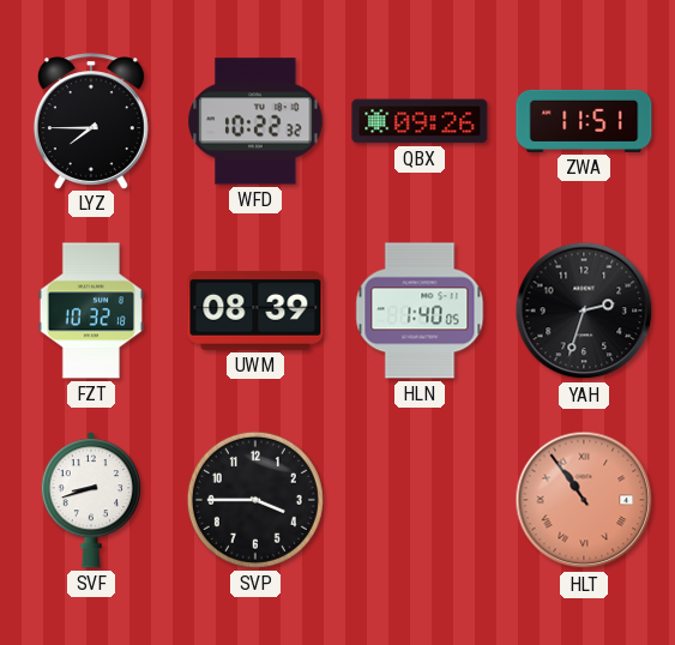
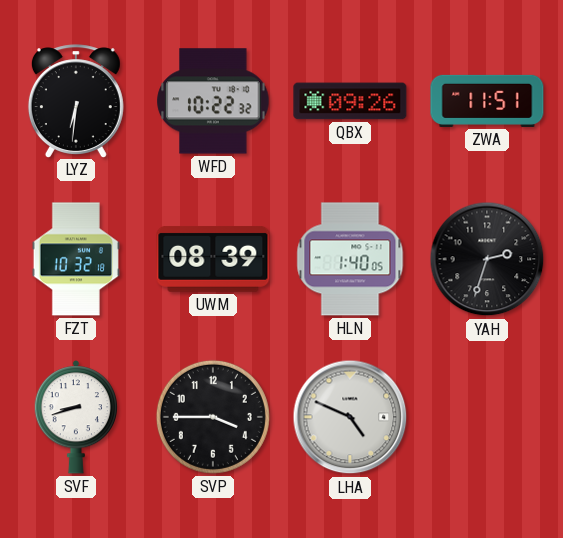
LYZ: 7:45 -> 6:31
LHA: none -> 4:49
HLT: 10:54 -> none
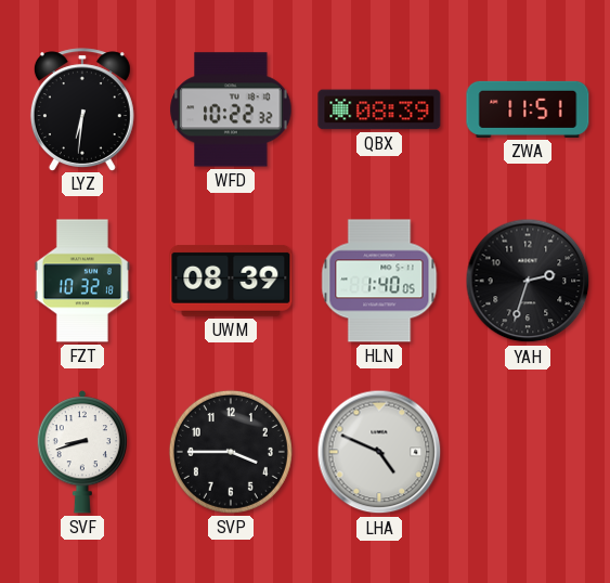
QBX: 09:26 -> 08:39
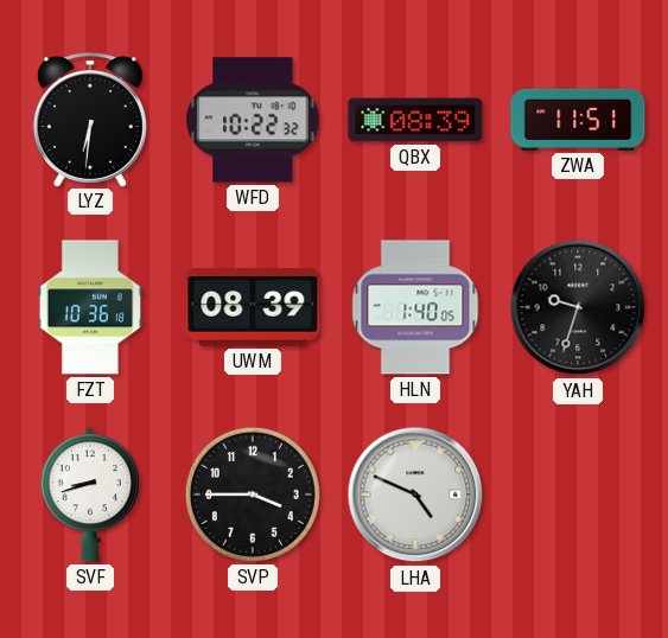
FZT: 10:32 -> 10:36
YAH: 2:33 -> 9:33
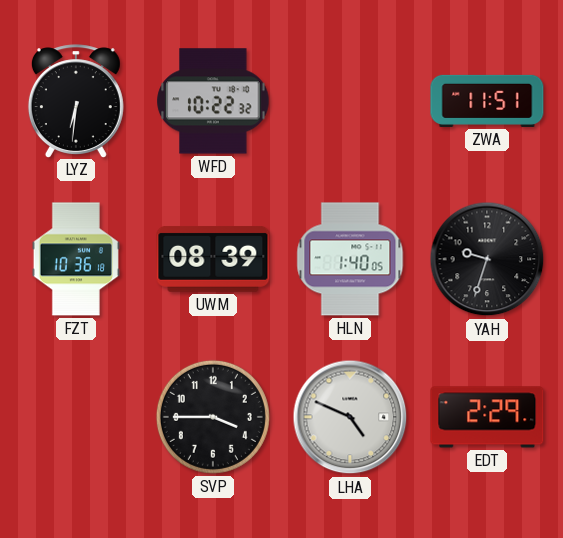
QBX: 08:39 -> none
SVF: 8:42 -> none
EDT: none -> 2:29
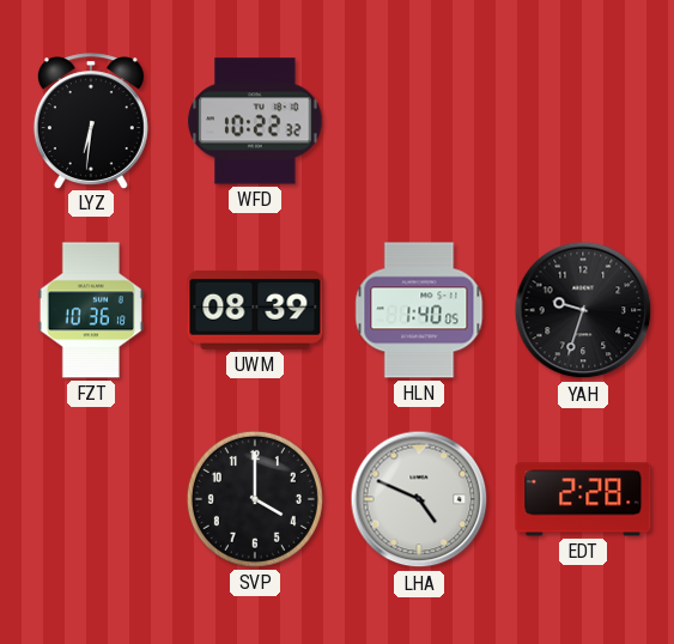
ZWA: 11:51 -> none
SVP: 3:45 -> 4:00
EDT: 2:29 -> 2:28
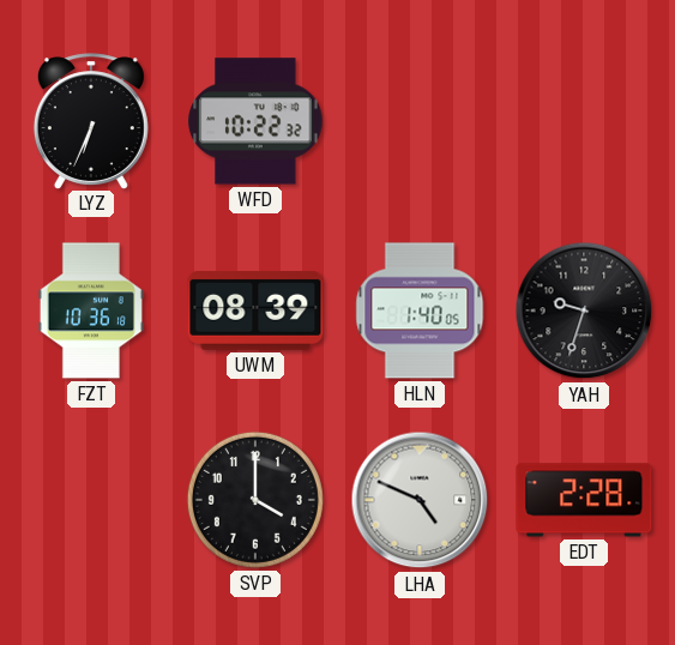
LYZ: 6:31 -> 6:34
